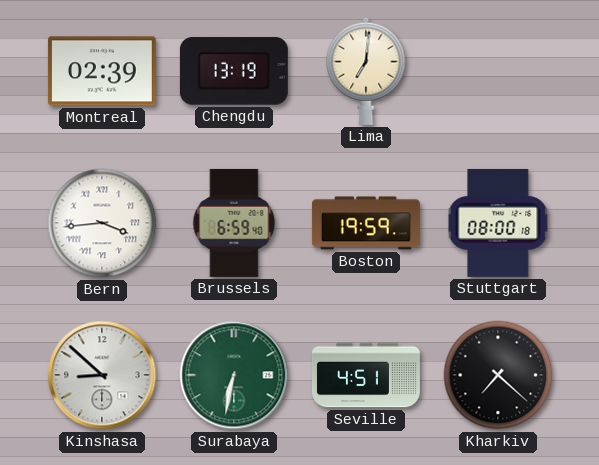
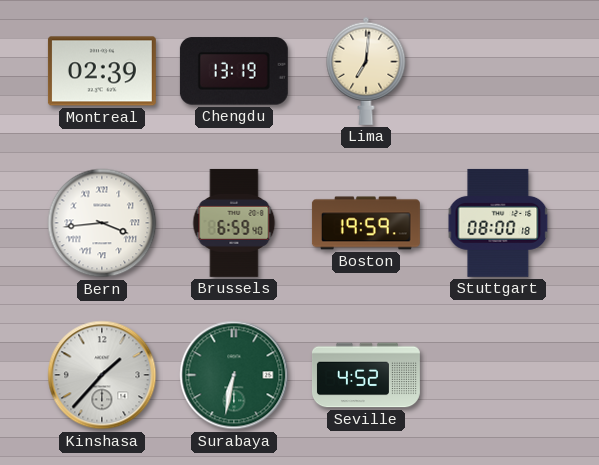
Kinshasa: 8:52 -> 1:37
Seville: 4:51 -> 4:52
Kharkiv: 7:22 -> none
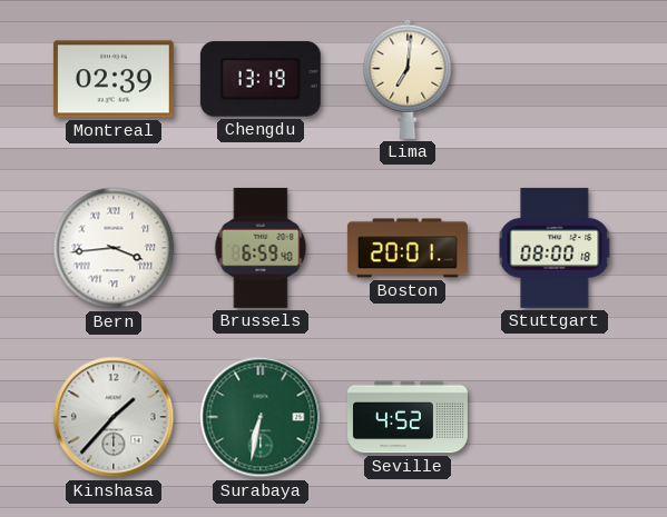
Boston: 19:59 -> 20:01
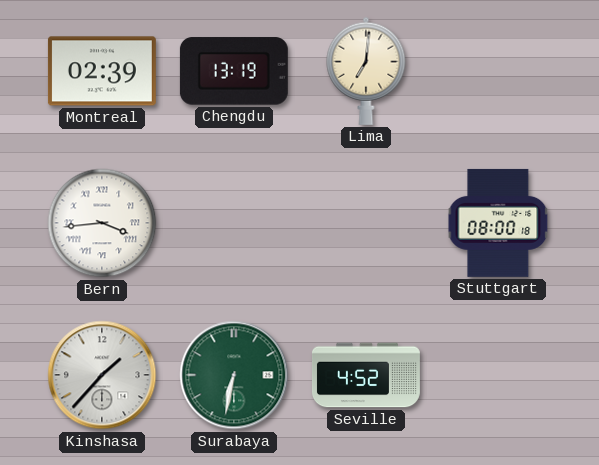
Brussels: 6:59 -> none
Boston: 20:01 -> none
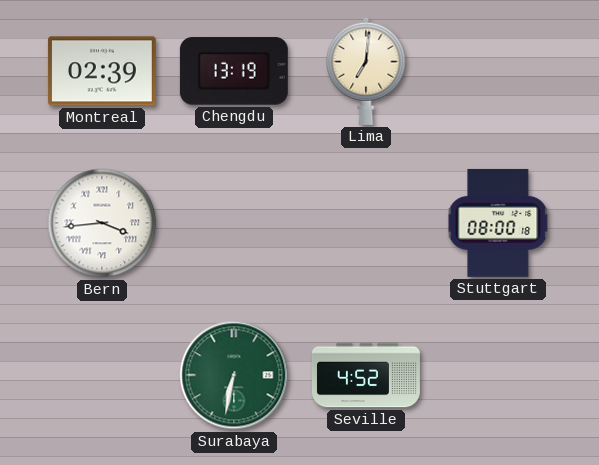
Kinshasa: 1:37 -> none
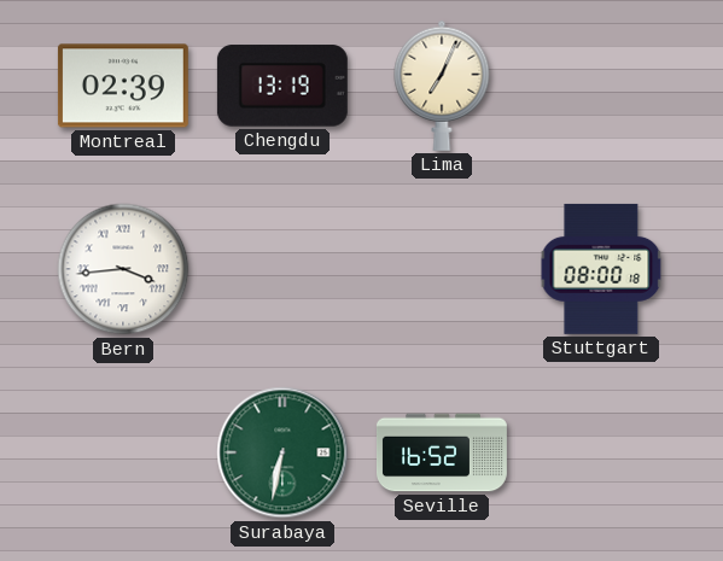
Lima: 7:01 -> 7:04
Seville: 4:52 -> 16:52
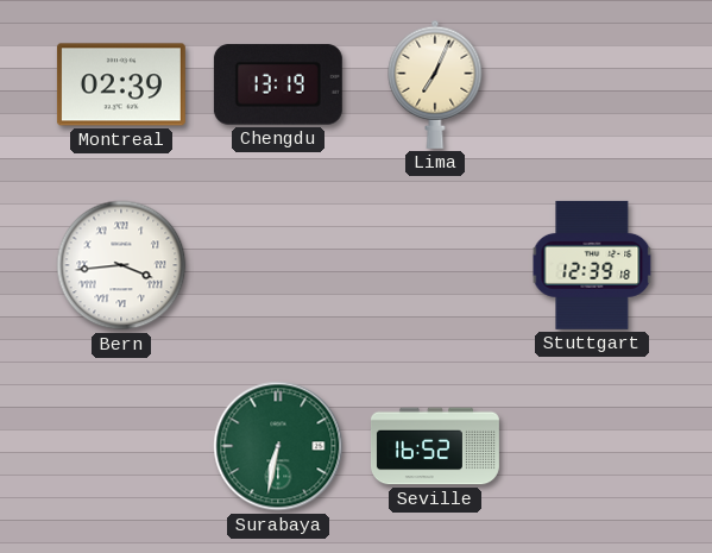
Stuttgart: 08:00 -> 12:39
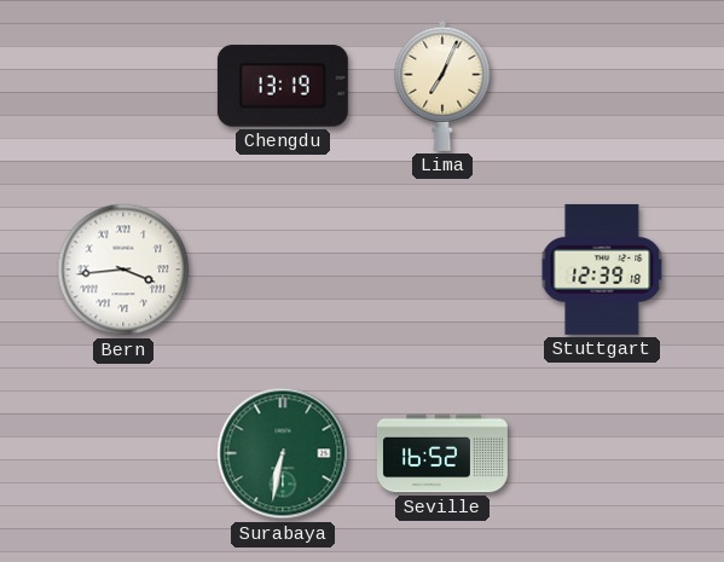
Montreal: 02:39 -> none
